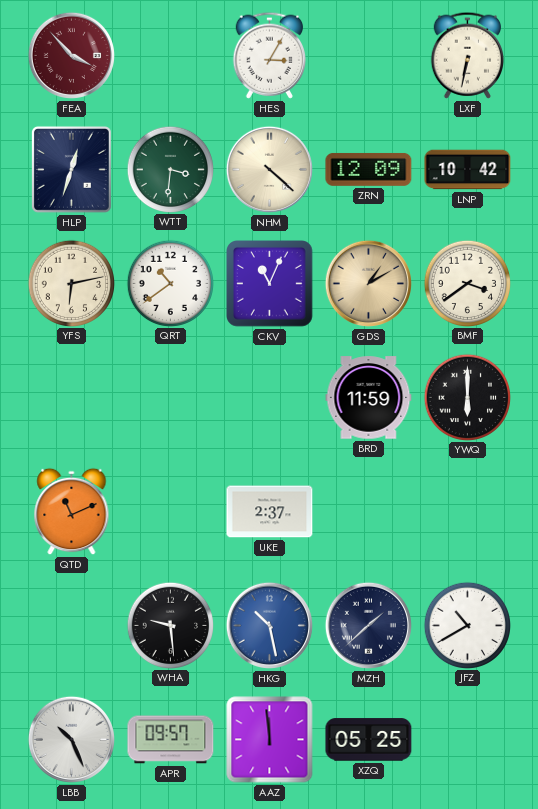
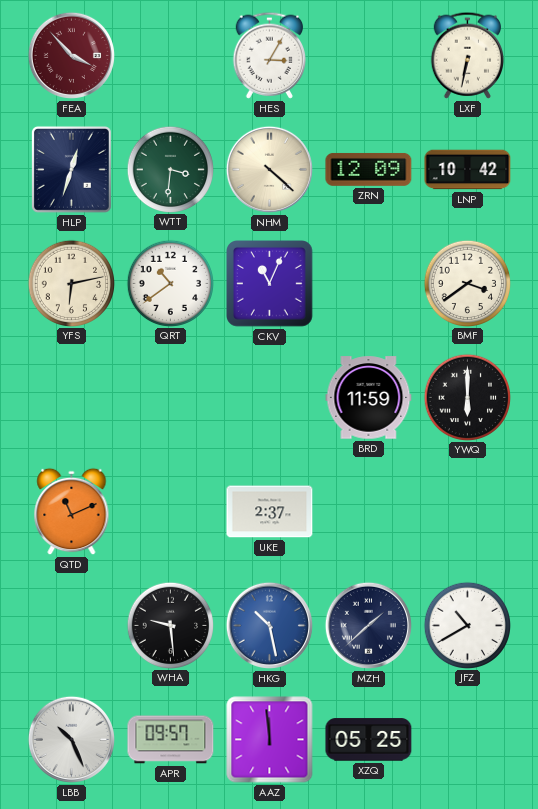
GDS: 1:10 -> none
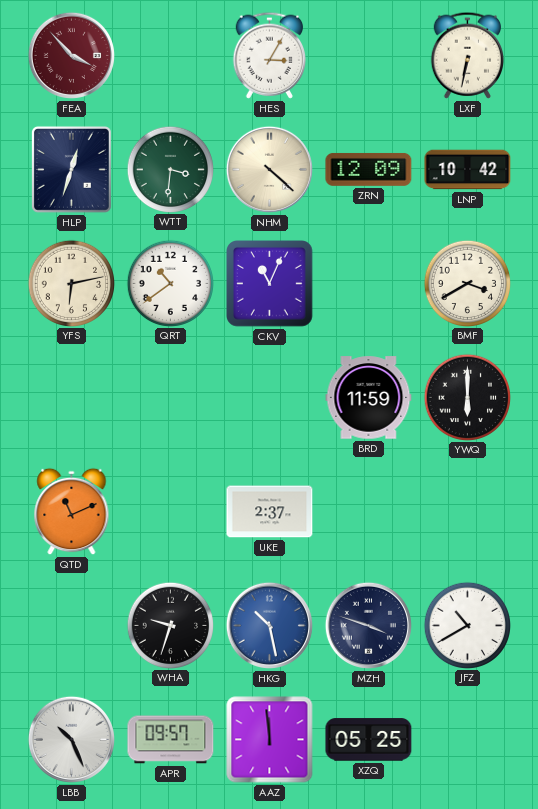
BMF: 3:39 -> 3:40
WHA: 9:29 -> 9:33
MZH: 1:38 -> 3:48
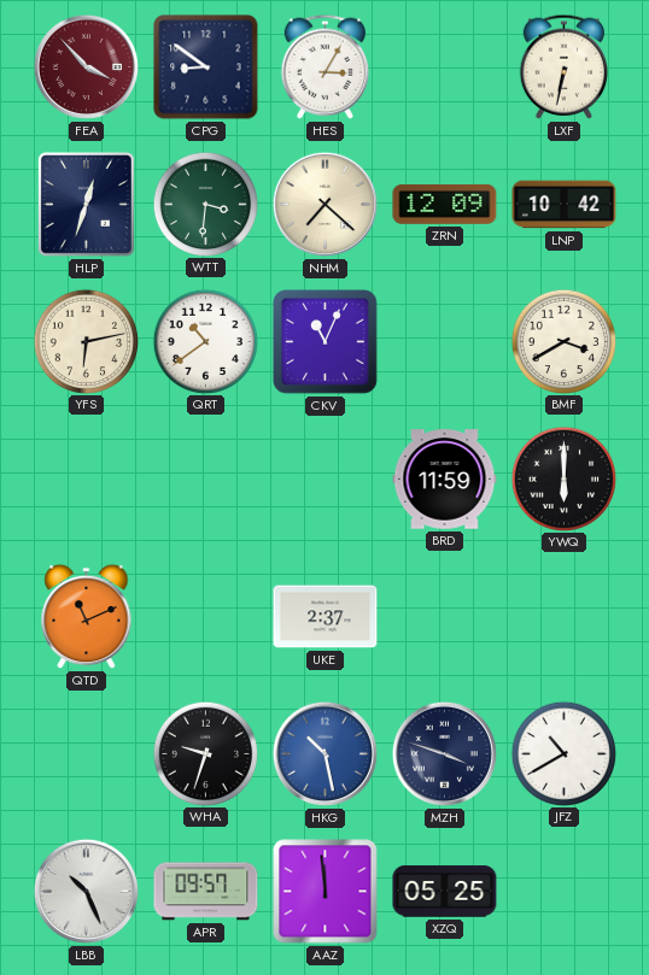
CPG: none -> 8:51
NHM: 4:22 -> 7:22
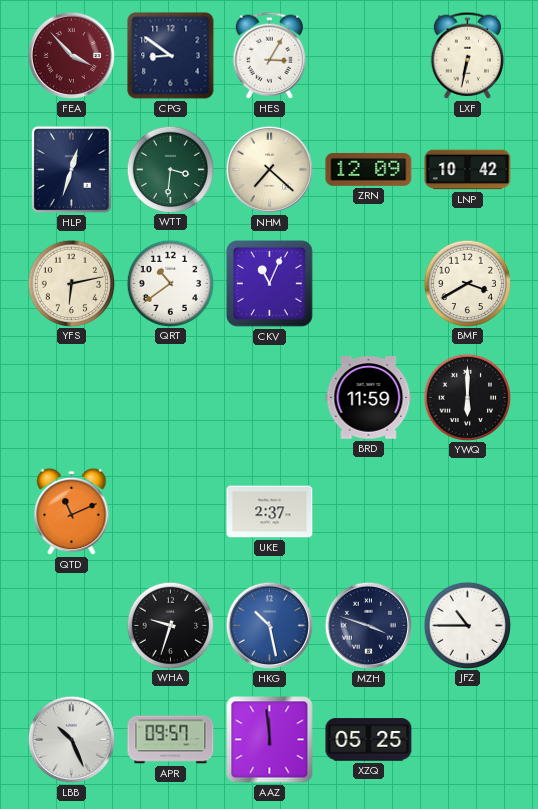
JFZ: 10:40 -> 10:45
